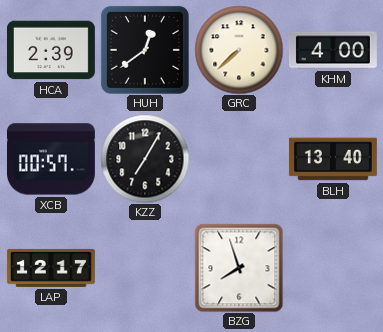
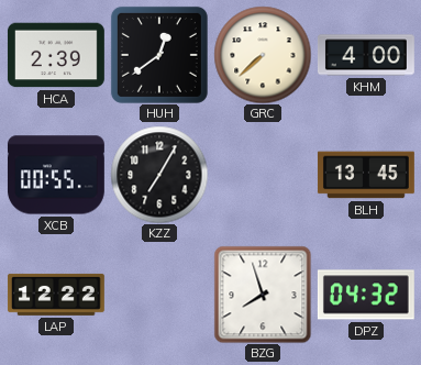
XCB: 00:57 -> 00:55
BLH: 13:40 -> 13:45
LAP: 12:17 -> 12:22
DPZ: none -> 04:32
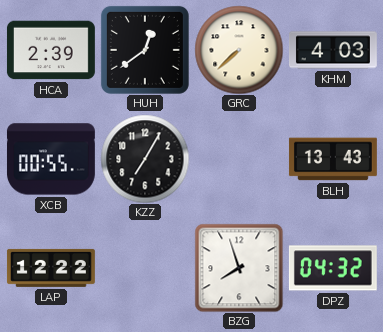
KHM: 4:00 -> 4:03
BLH: 13:45 -> 13:43
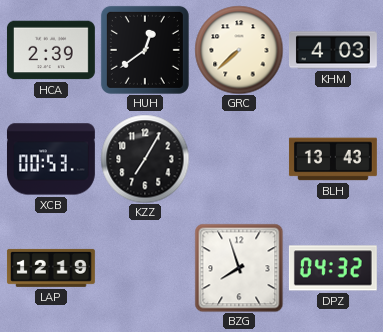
XCB: 00:55 -> 00:53
LAP: 12:22 -> 12:19
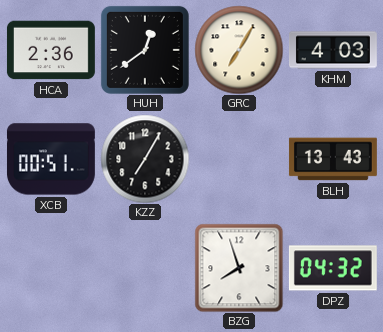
HCA: 2:39 -> 2:36
GRC: 7:38 -> 7:05
XCB: 00:53 -> 00:51
LAP: 12:19 -> none
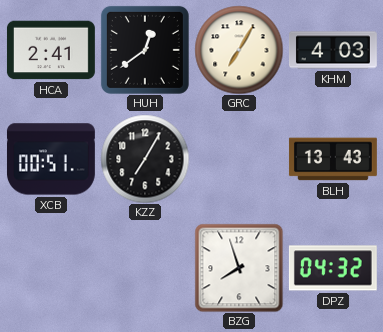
HCA: 2:36 -> 2:41
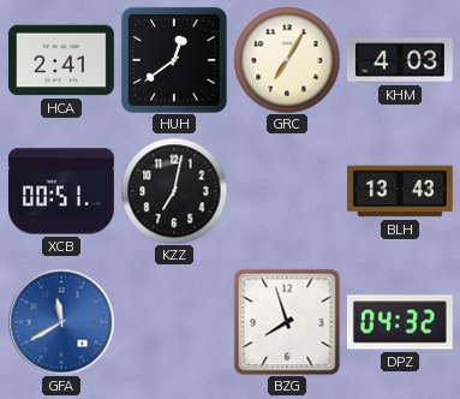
KZZ: 7:05 -> 7:02
GFA: none -> 11:40
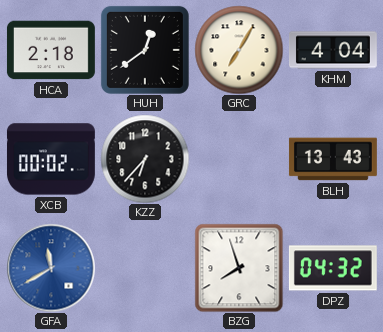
HCA: 2:41 -> 2:18
KHM: 4:03 -> 4:04
XCB: 00:51 -> 00:02
KZZ: 7:02 -> 6:37
